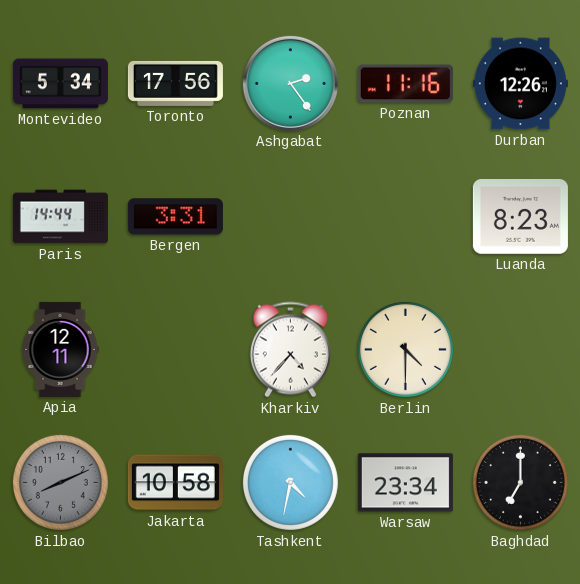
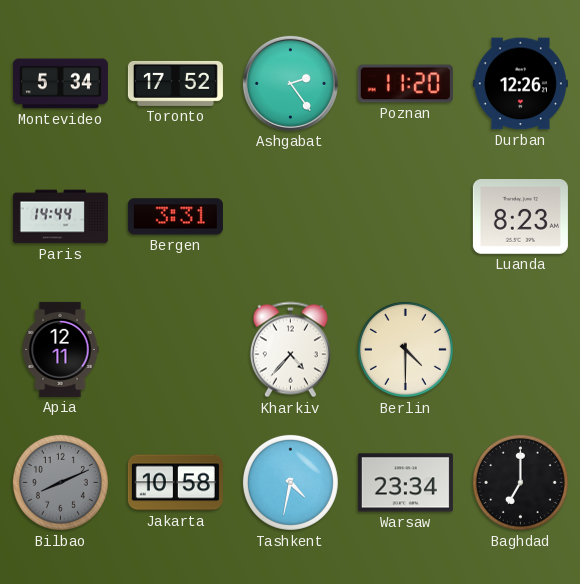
Toronto: 17:56 -> 17:52
Poznan: 11:16 -> 11:20
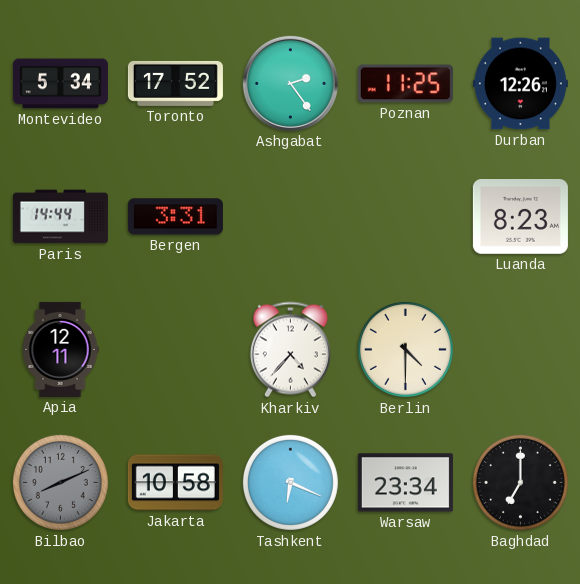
Poznan: 11:20 -> 11:25
Tashkent: 4:32 -> 6:19
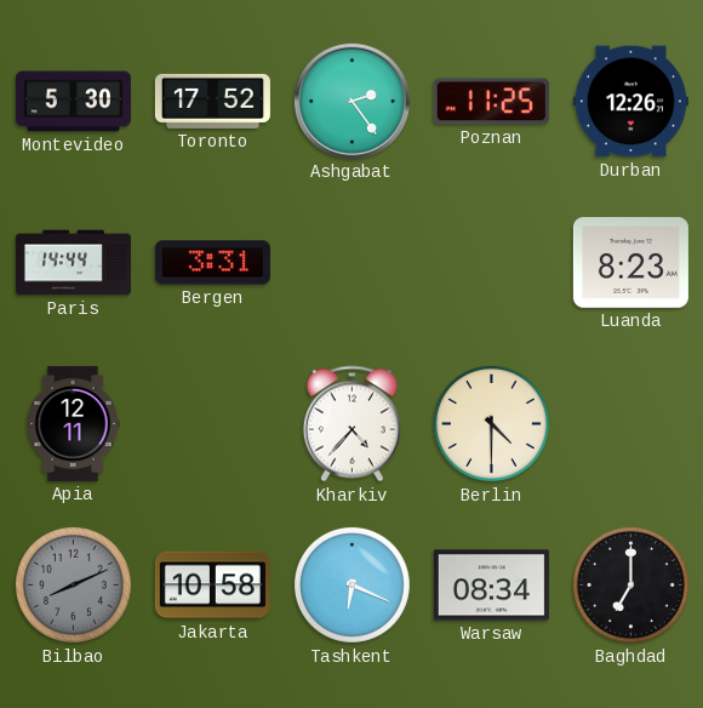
Montevideo: 5:34 -> 5:30
Warsaw: 23:34 -> 08:34
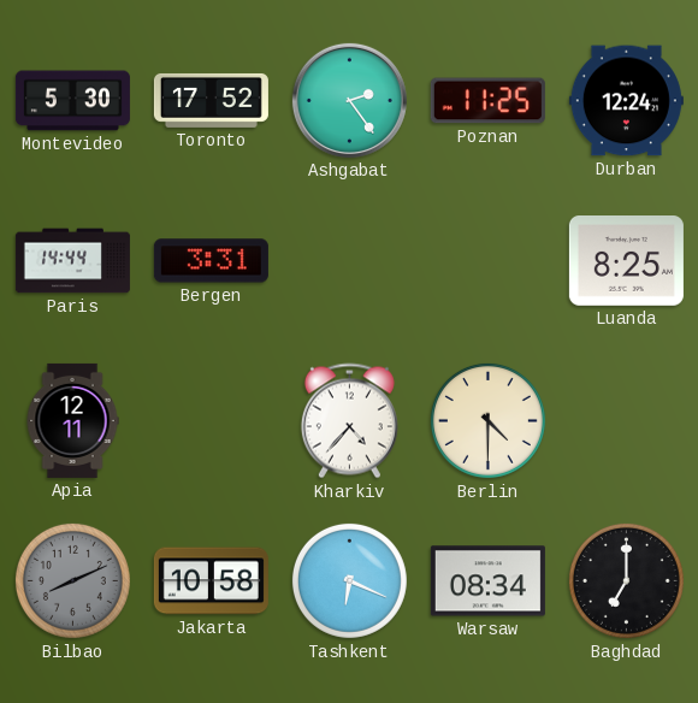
Durban: 12:26 -> 12:24
Luanda: 8:23 -> 8:25
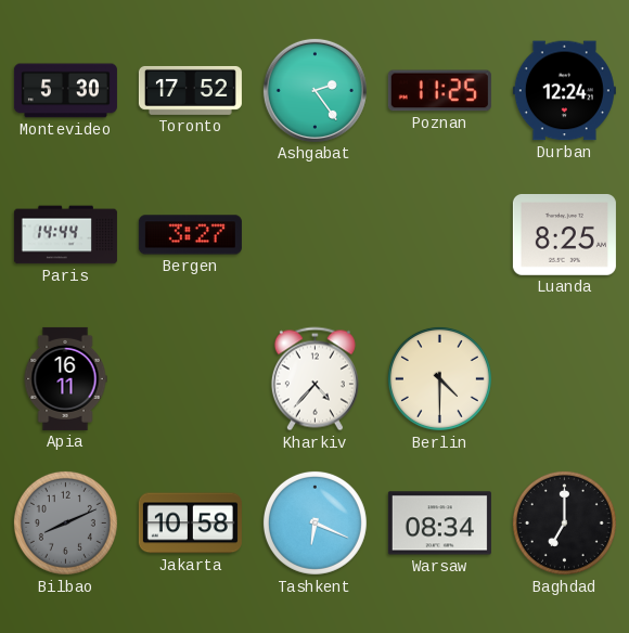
Bergen: 3:31 -> 3:27
Apia: 12:11 -> 16:11
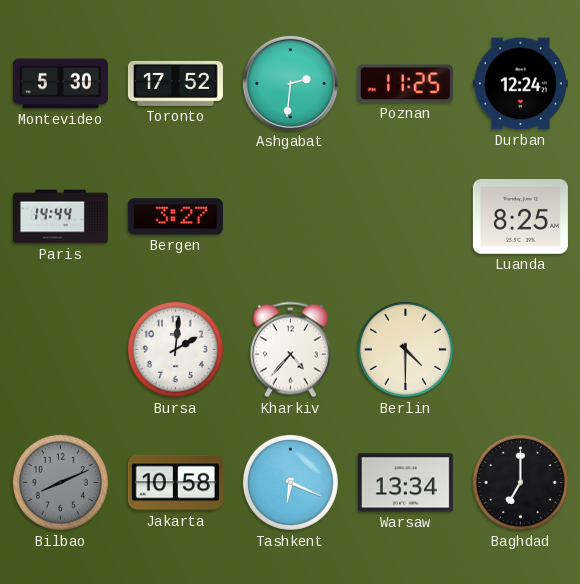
Ashgabat: 2:24 -> 2:31
Apia: 16:11 -> none
Bursa: none -> 2:01
Warsaw: 08:34 -> 13:34
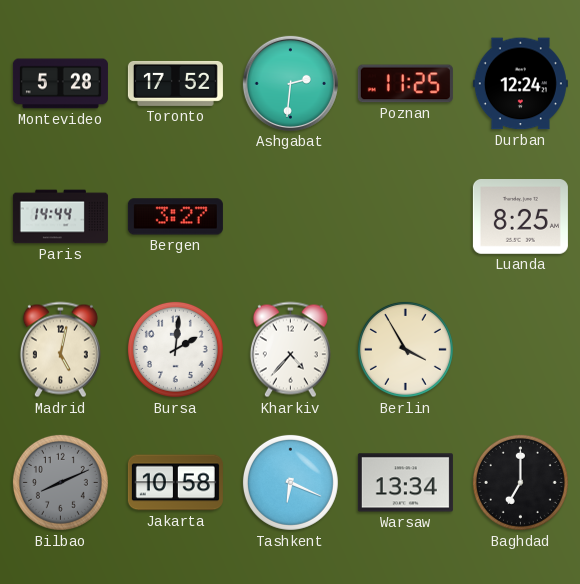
Montevideo: 5:30 -> 5:28
Madrid: none -> 5:02
Berlin: 4:30 -> 3:55
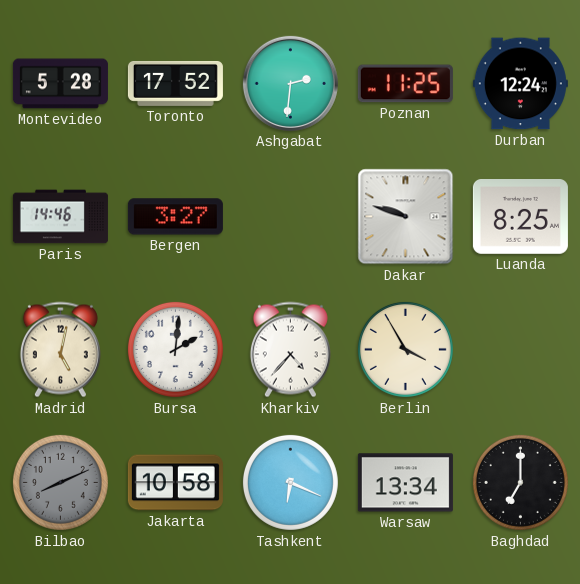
Paris: 14:44 -> 14:46
Dakar: none -> 9:48
